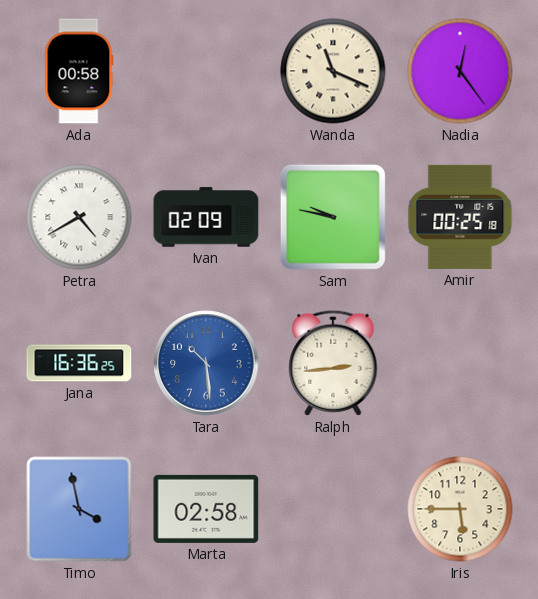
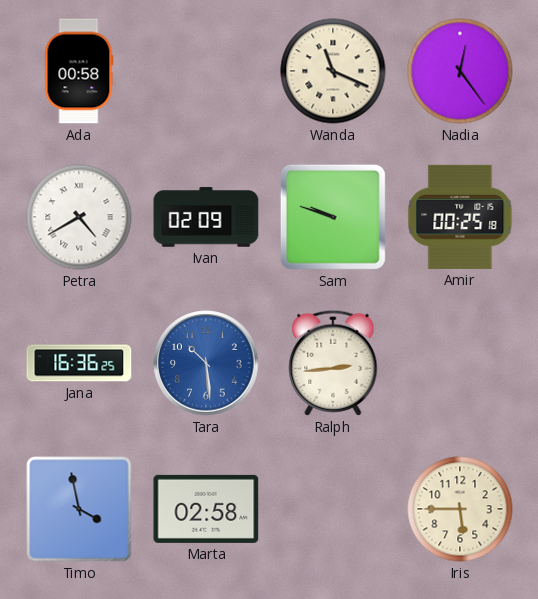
Sam: 9:47 -> 9:48
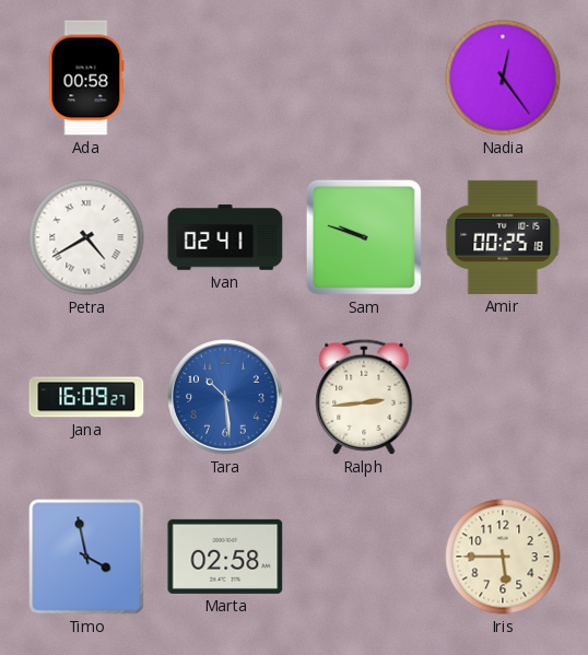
Wanda: 11:19 -> none
Ivan: 02:09 -> 02:41
Jana: 16:36 -> 16:09
